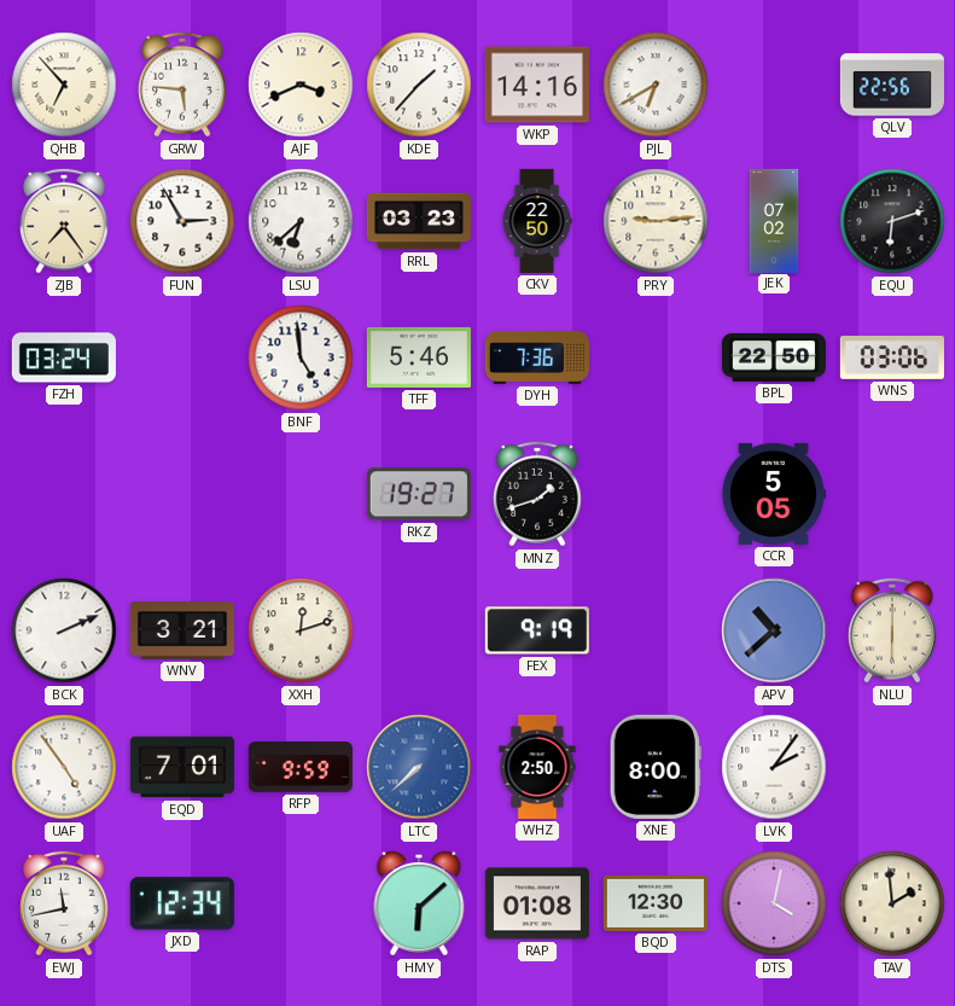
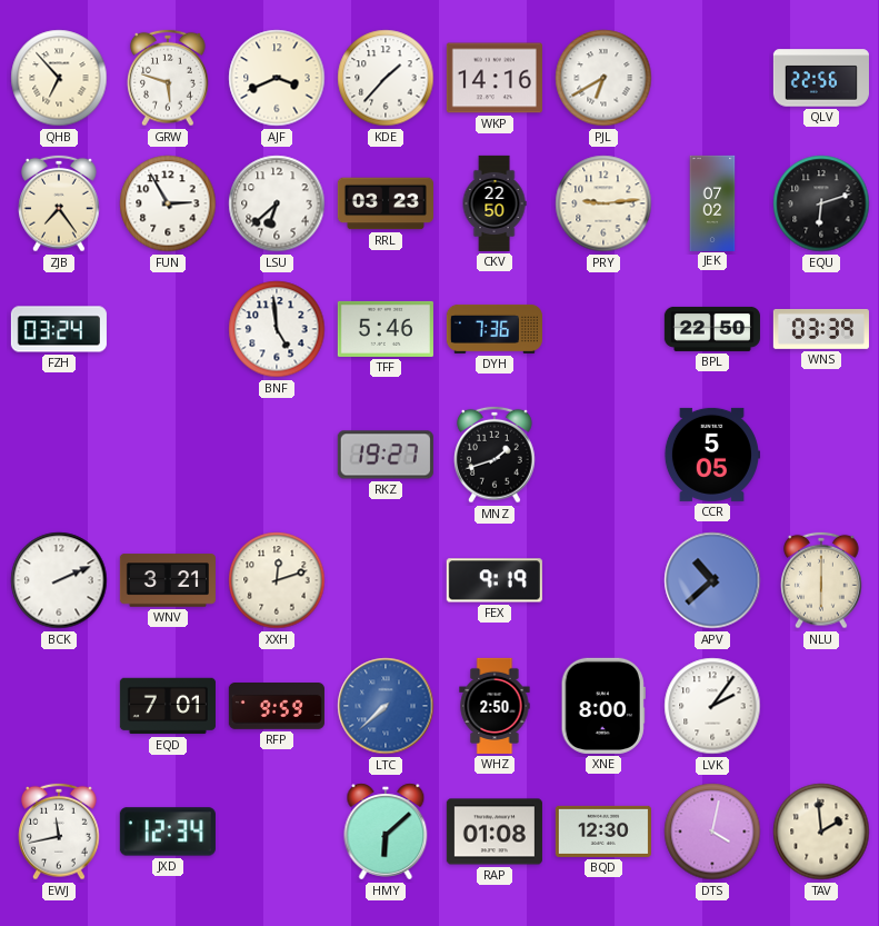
GRW: 5:46 -> 5:48
WNS: 03:06 -> 03:39
UAF: 4:54 -> none
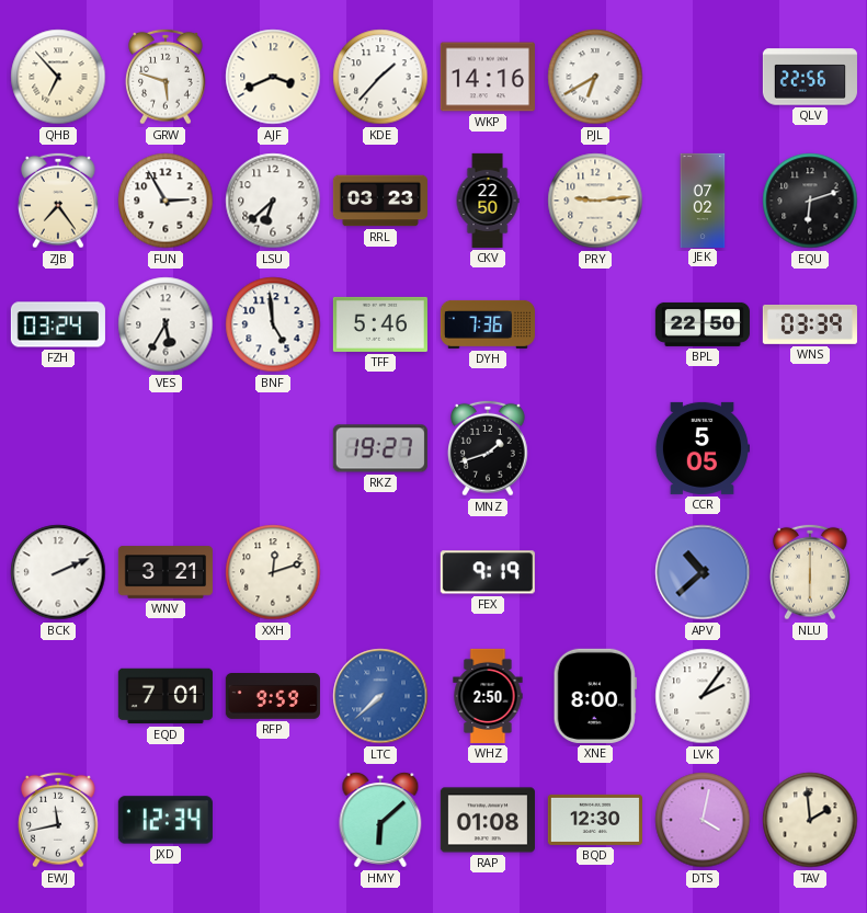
VES: none -> 5:35
